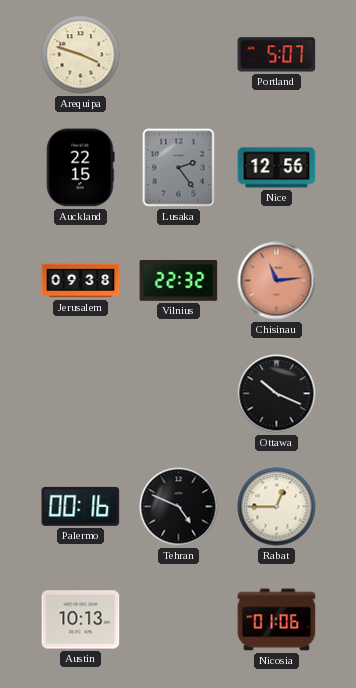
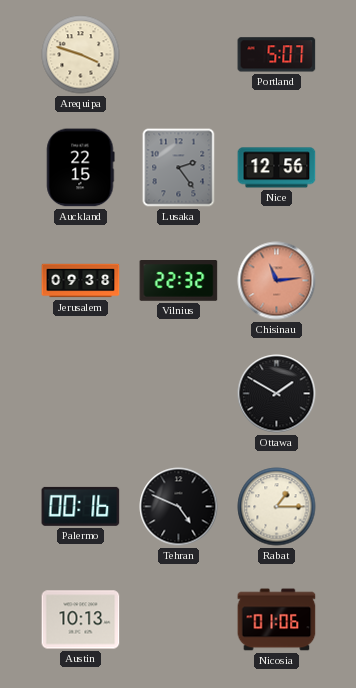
Ottawa: 10:19 -> 1:50
Rabat: 12:45 -> 1:15
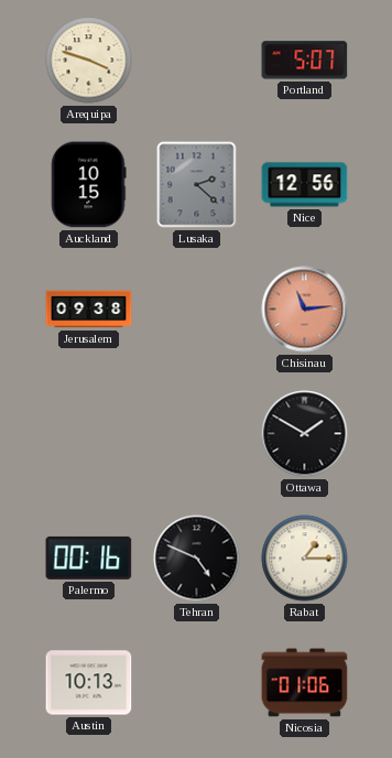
Auckland: 22:15 -> 10:15
Lusaka: 2:24 -> 2:22
Vilnius: 22:32 -> none
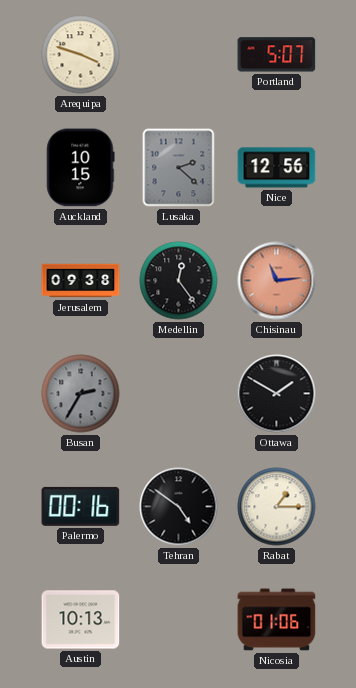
Medellin: none -> 12:24
Busan: none -> 2:35
Tehran: 4:49 -> 4:51
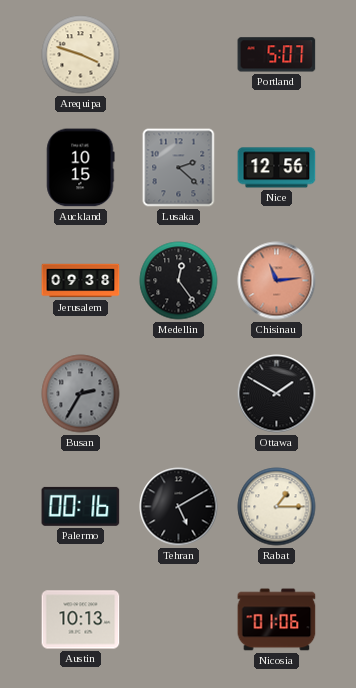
Tehran: 4:51 -> 5:10
